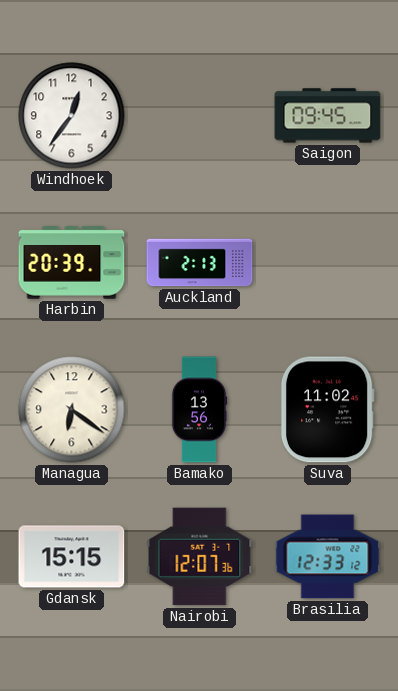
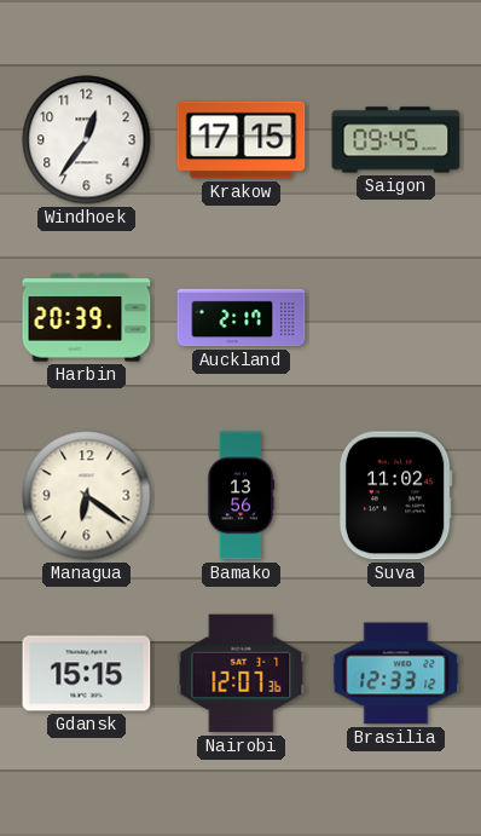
Krakow: none -> 17:15
Auckland: 2:13 -> 2:17
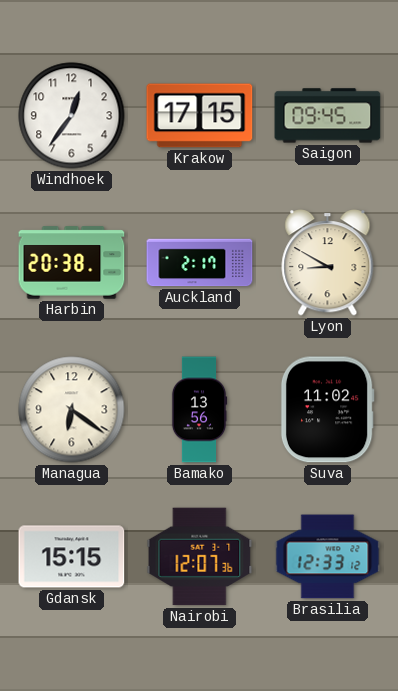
Harbin: 20:39 -> 20:38
Lyon: none -> 8:50
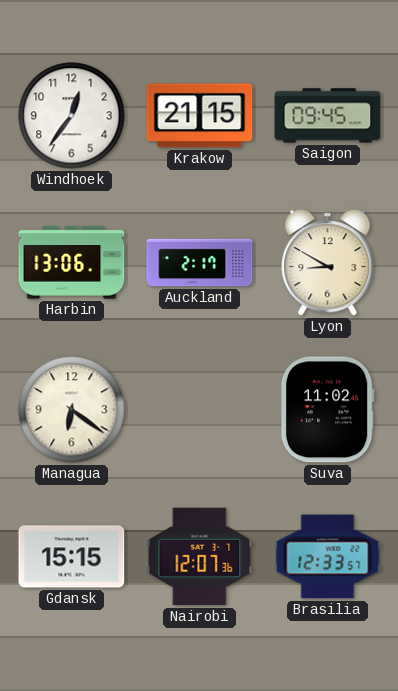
Krakow: 17:15 -> 21:15
Harbin: 20:38 -> 13:06
Bamako: 13:56 -> none
Brasilia: 12:33:12 -> 12:33:57
